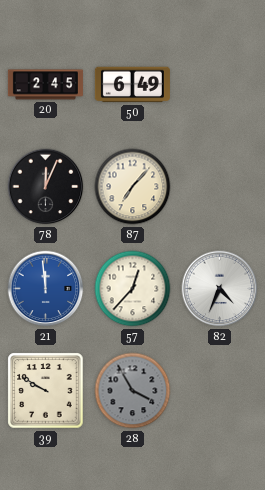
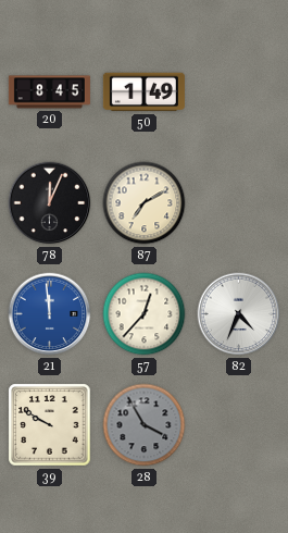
20: 2:45 -> 8:45
50: 6:49 -> 1:49
87: 7:07 -> 7:10
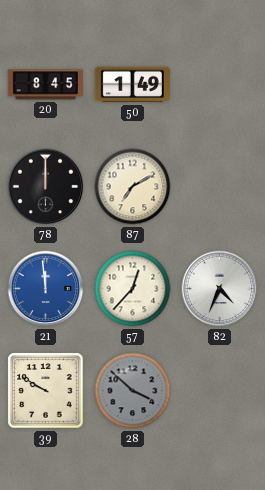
78: 12:04 -> 12:00
28: 3:55 -> 3:52
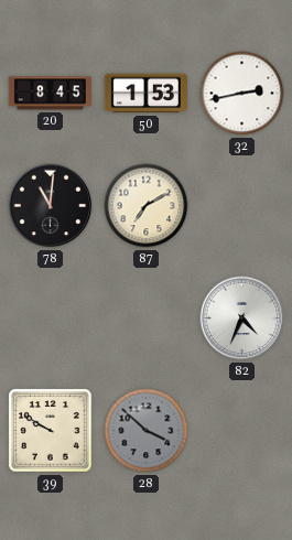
50: 1:49 -> 1:53
32: none -> 2:43
78: 12:00 -> 11:01
21: 11:59 -> none
57: 12:37 -> none
